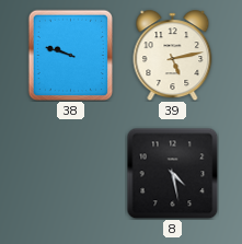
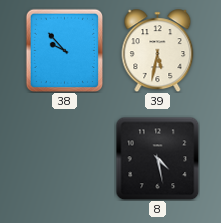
38: 9:48 -> 9:53
39: 5:13 -> 5:32
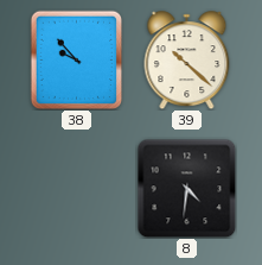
39: 5:32 -> 10:22
8: 4:28 -> 4:31
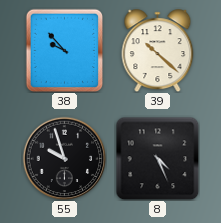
55: none -> 9:57
8: 4:31 -> 4:26
